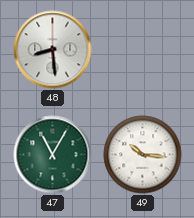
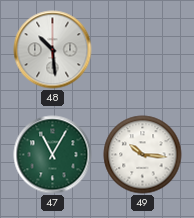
48: 8:29 -> 10:29
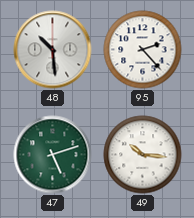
95: none -> 2:23
47: 11:05 -> 5:12
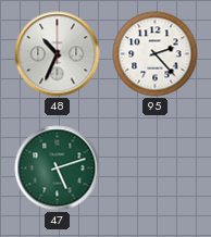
48: 10:29 -> 10:34
49: 10:16 -> none
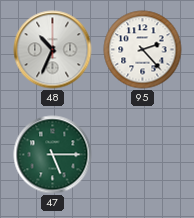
47: 5:12 -> 5:15
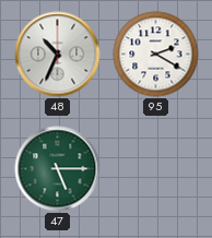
95: 2:23 -> 2:20
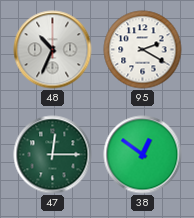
47: 5:15 -> 12:15
38: none -> 12:51
